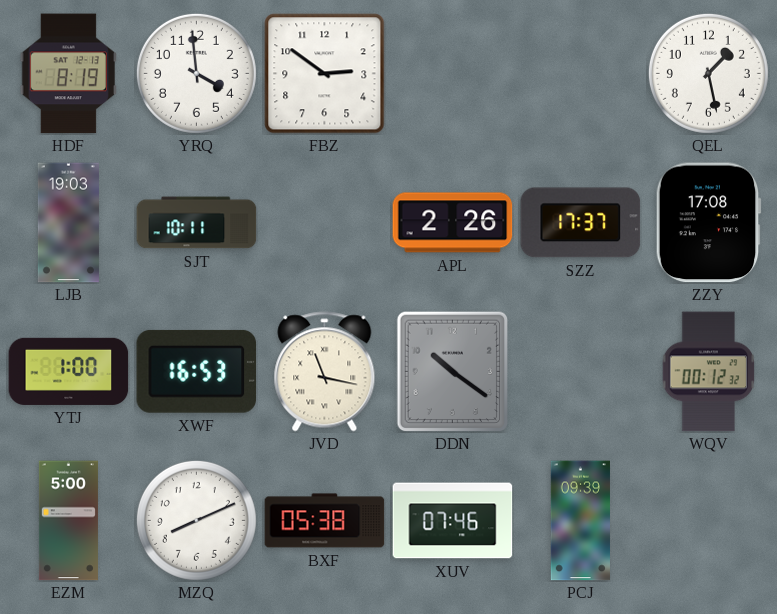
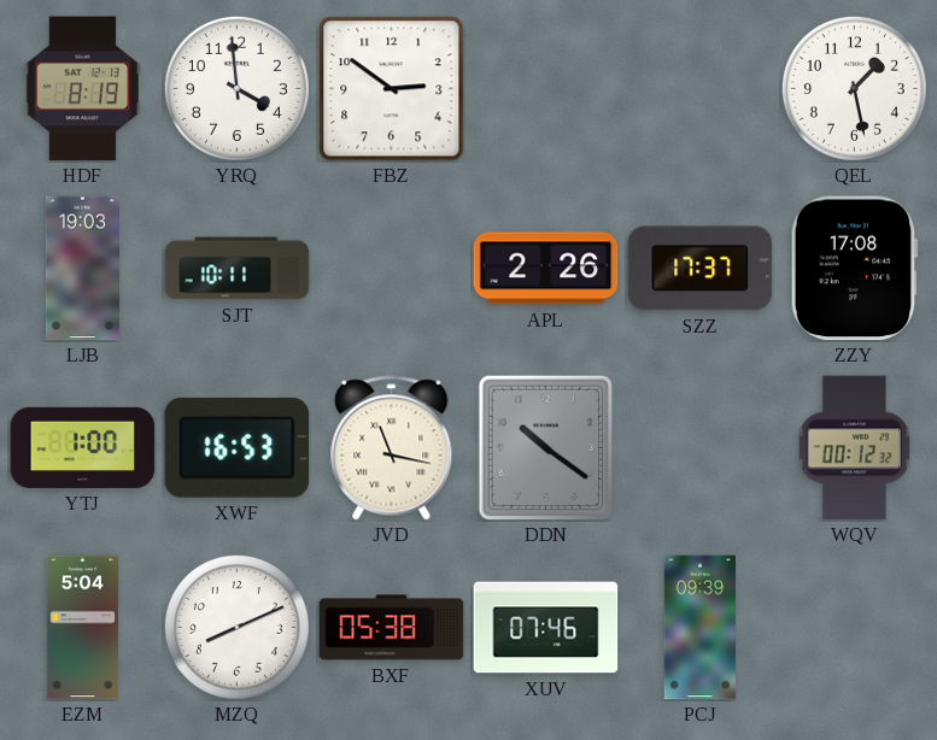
EZM: 5:00 -> 5:04
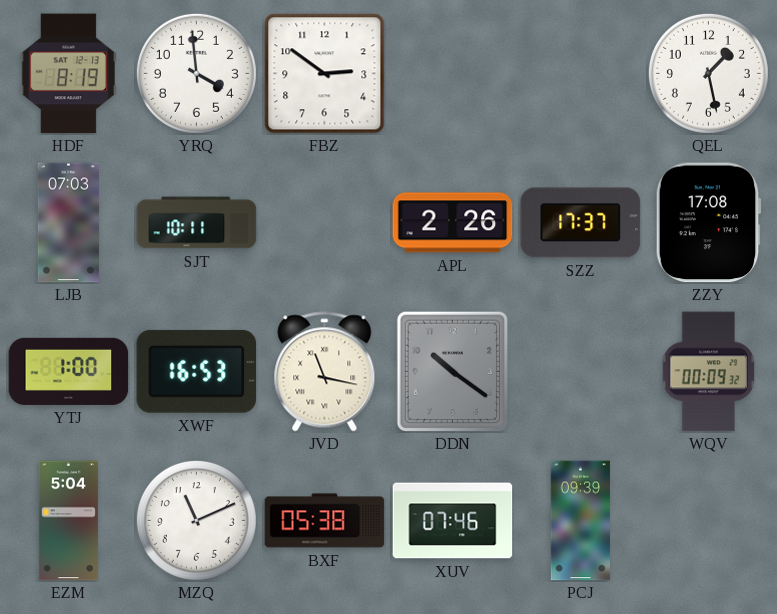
LJB: 19:03 -> 07:03
WQV: 00:12 -> 00:09
MZQ: 8:11 -> 11:11
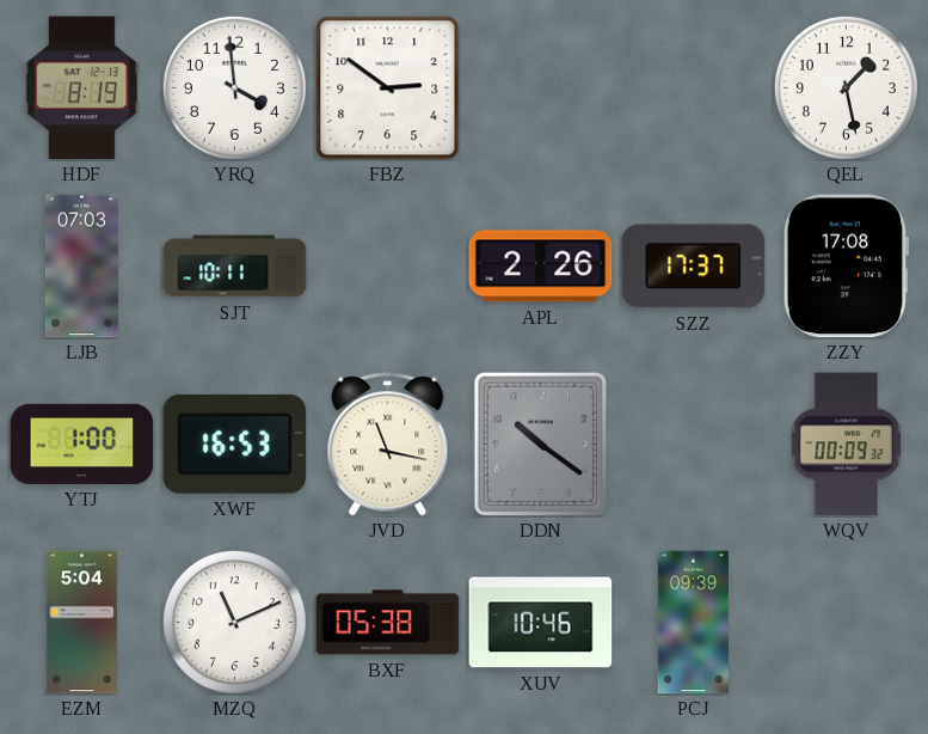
XUV: 07:46 -> 10:46
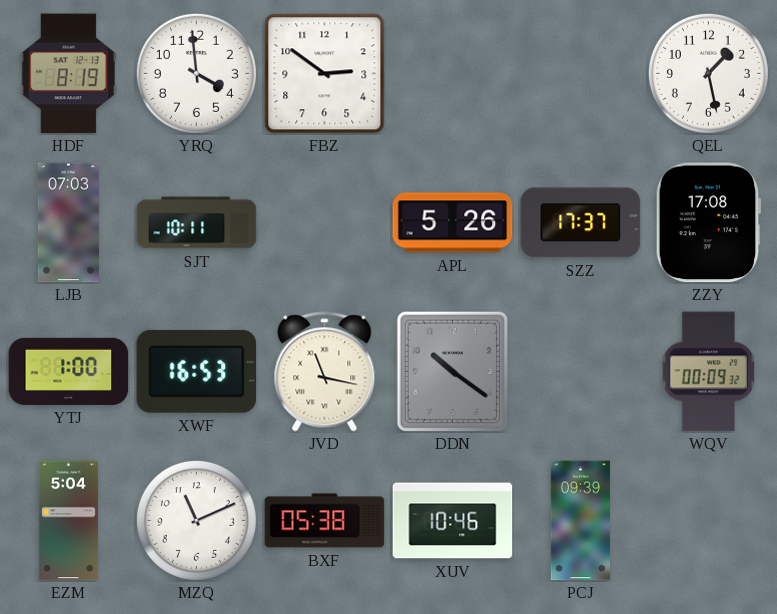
APL: 2:26 -> 5:26
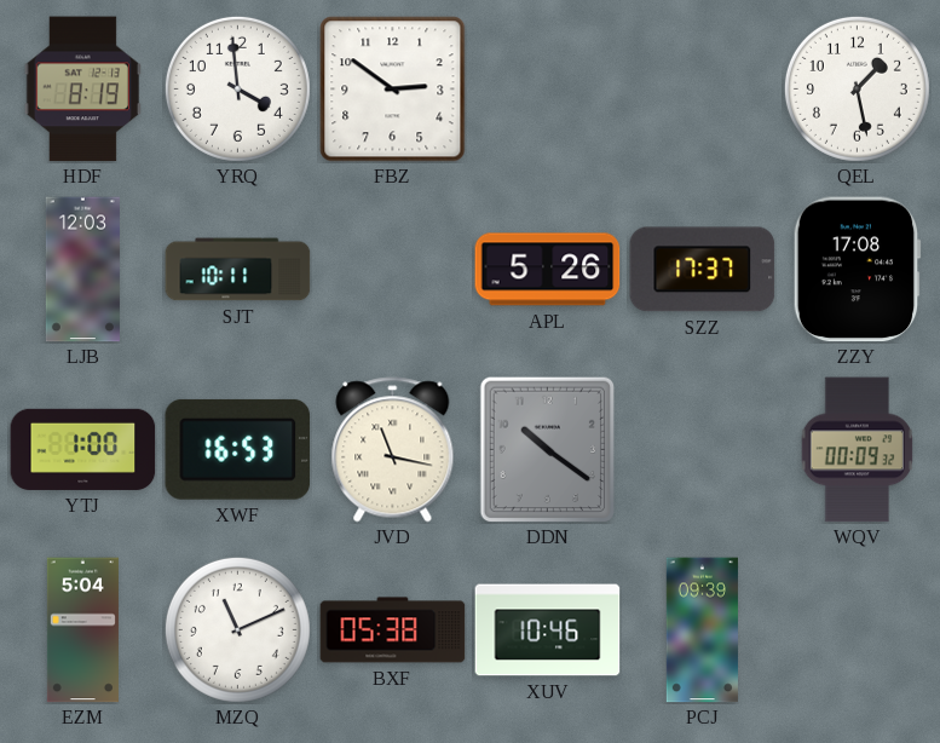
LJB: 07:03 -> 12:03
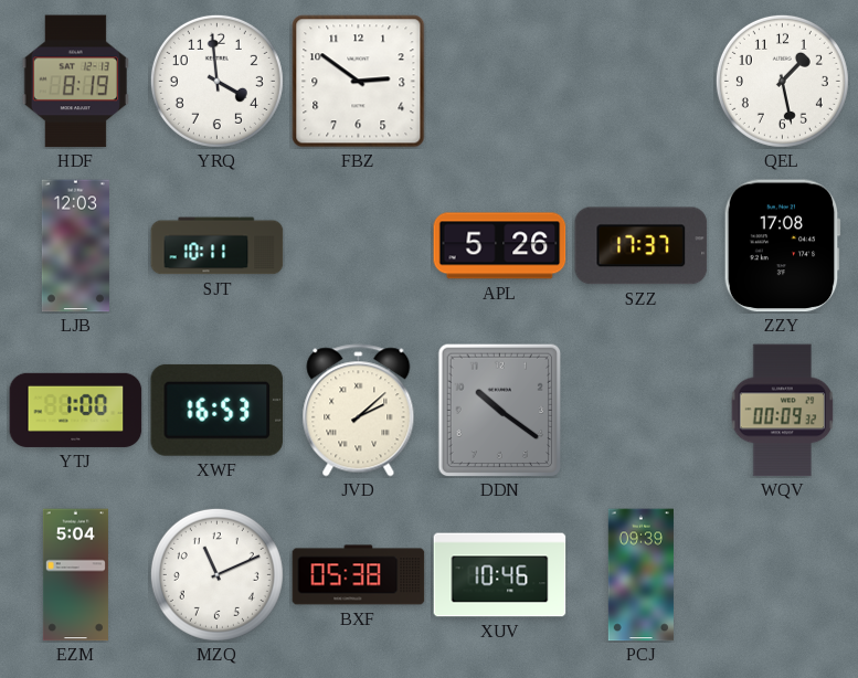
JVD: 11:17 -> 2:08
